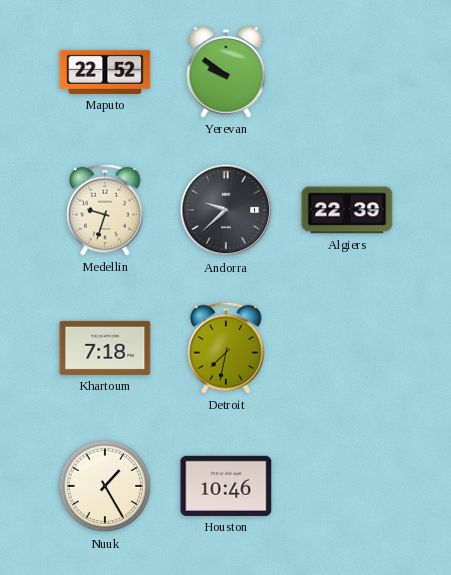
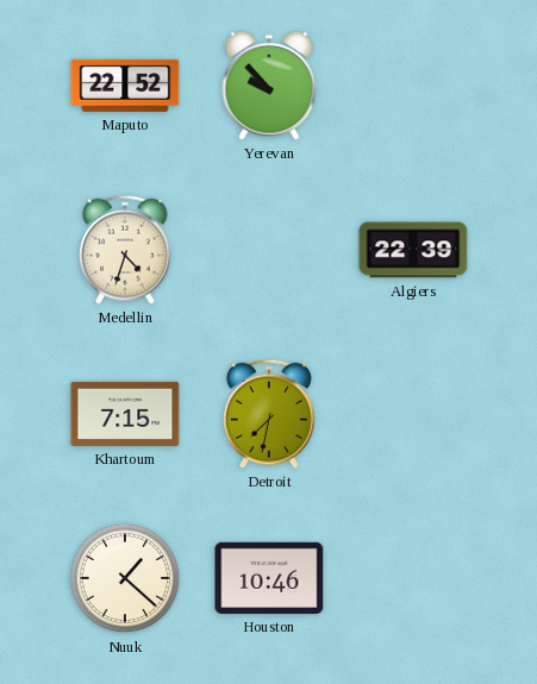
Yerevan: 9:51 -> 9:53
Medellin: 9:33 -> 4:33
Andorra: 9:38 -> none
Khartoum: 7:18 -> 7:15
Nuuk: 1:25 -> 1:22
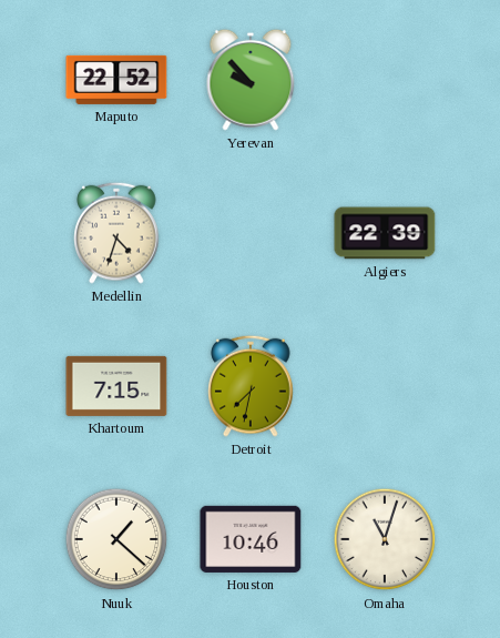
Omaha: none -> 11:03
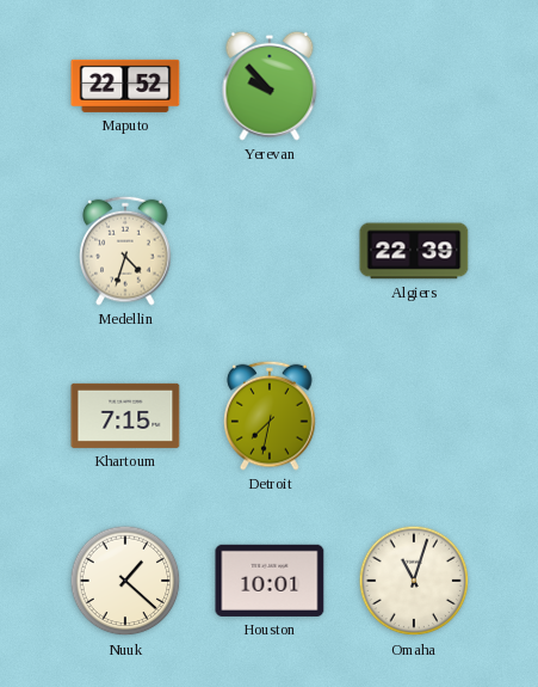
Houston: 10:46 -> 10:01
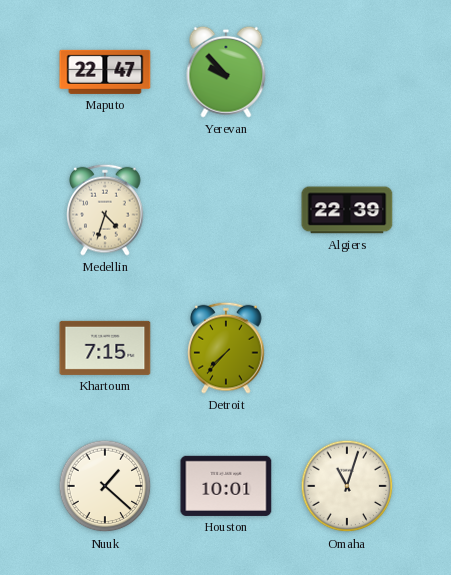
Maputo: 22:52 -> 22:47
Detroit: 7:32 -> 7:37
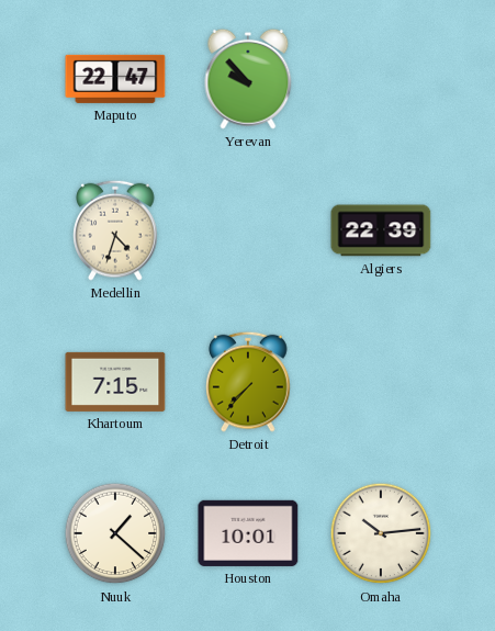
Omaha: 11:03 -> 10:14
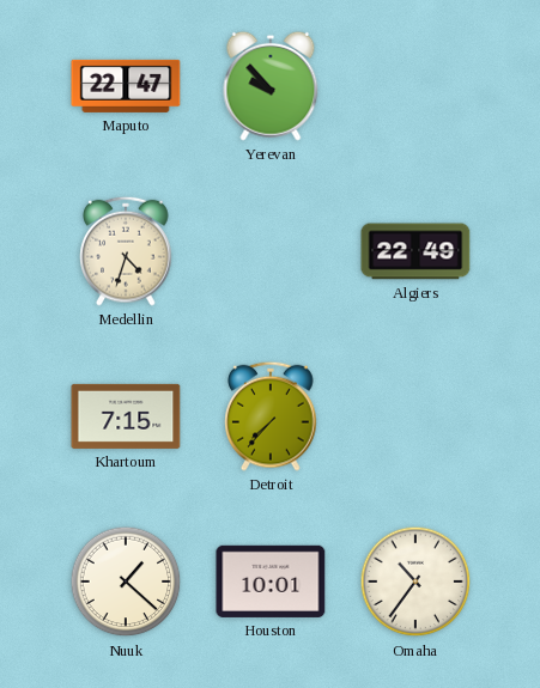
Algiers: 22:39 -> 22:49
Omaha: 10:14 -> 10:36
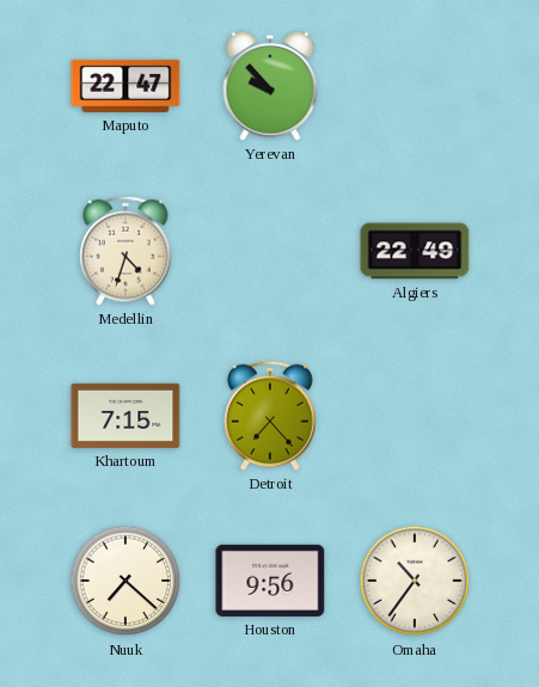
Detroit: 7:37 -> 7:23
Nuuk: 1:22 -> 7:22
Houston: 10:01 -> 9:56
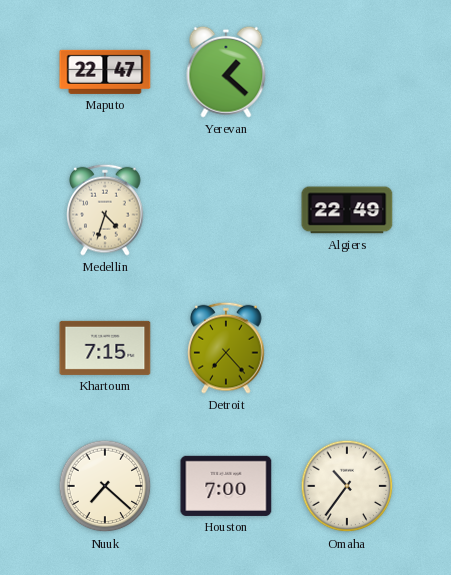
Yerevan: 9:53 -> 1:22
Houston: 9:56 -> 7:00
